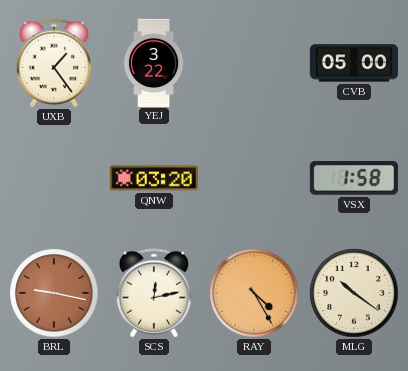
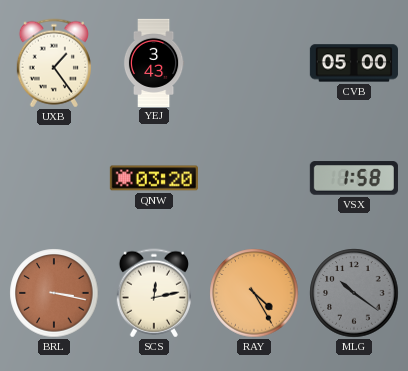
YEJ: 3:22 -> 3:43
BRL: 9:17 -> 3:17
MLG dial: cream -> grey
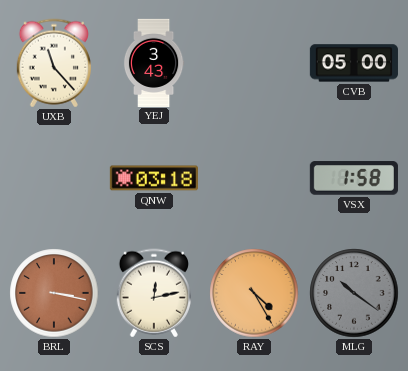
UXB: 1:24 -> 11:23
QNW: 03:20 -> 03:18
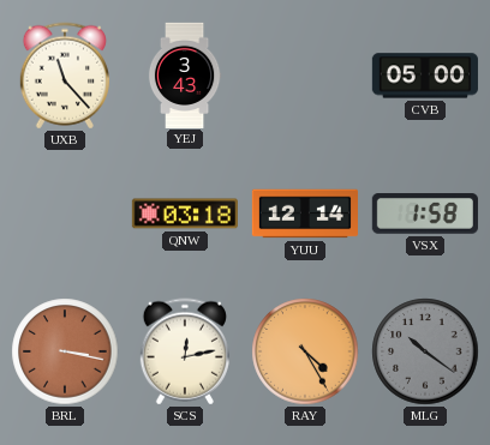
YUU: none -> 12:14
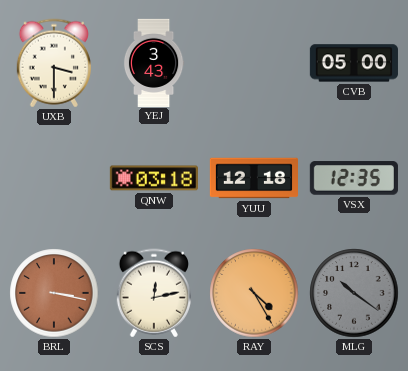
UXB: 11:23 -> 3:30
YUU: 12:14 -> 12:18
VSX: 1:58 -> 12:35
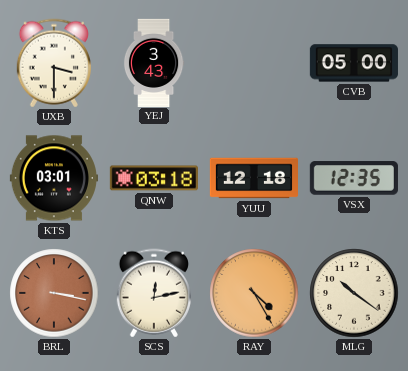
KTS: none -> 03:01
MLG dial: grey -> cream
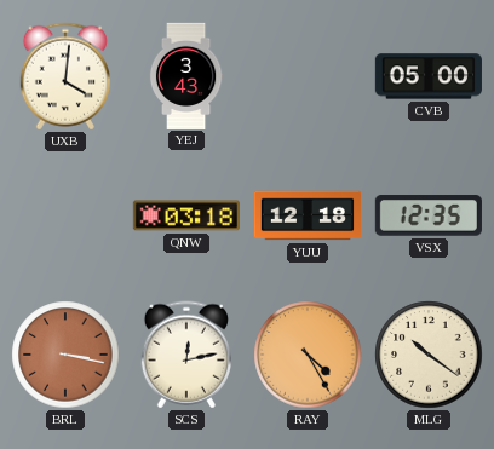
UXB: 3:30 -> 4:01
KTS: 03:01 -> none
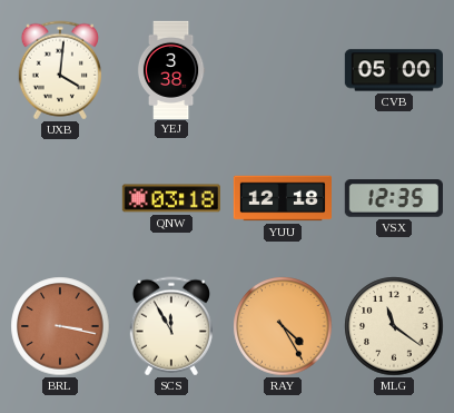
YEJ: 3:43 -> 3:38
SCS: 12:13 -> 11:55
MLG: 10:21 -> 11:21
